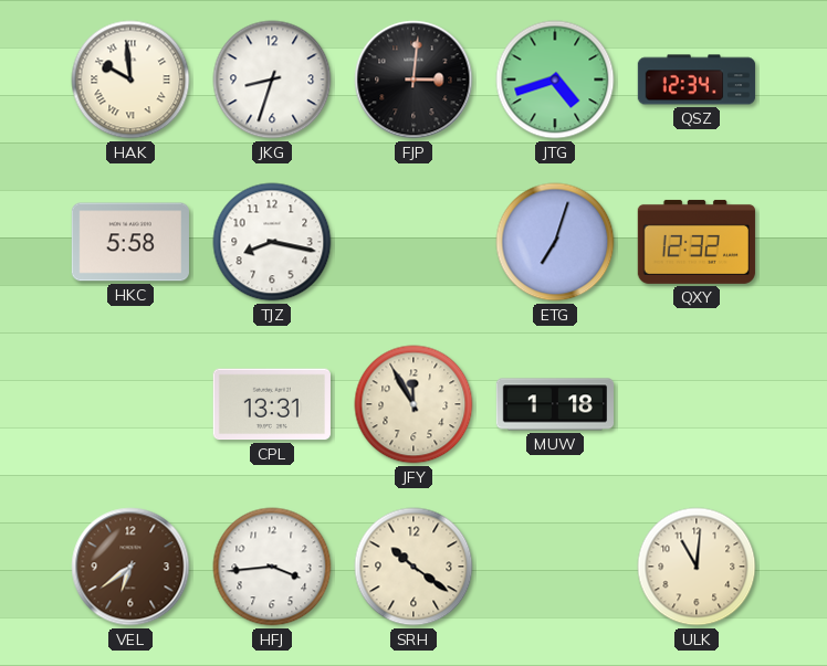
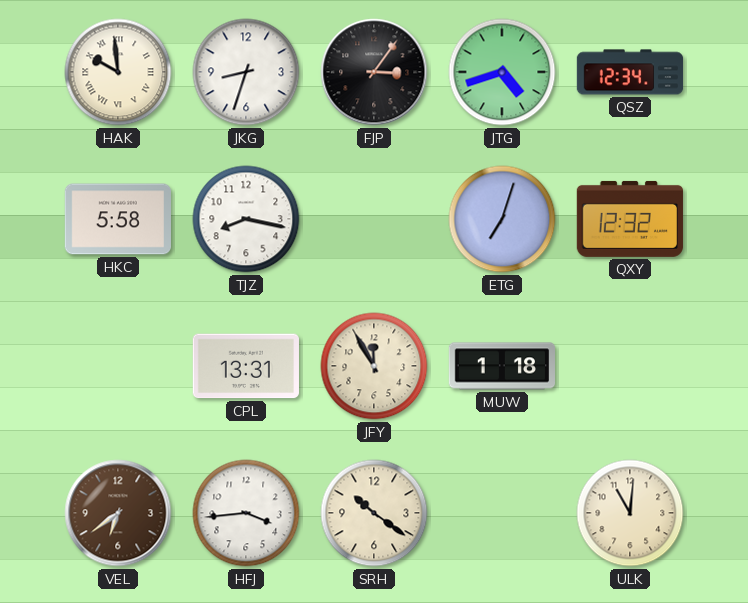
FJP: 3:01 -> 3:06
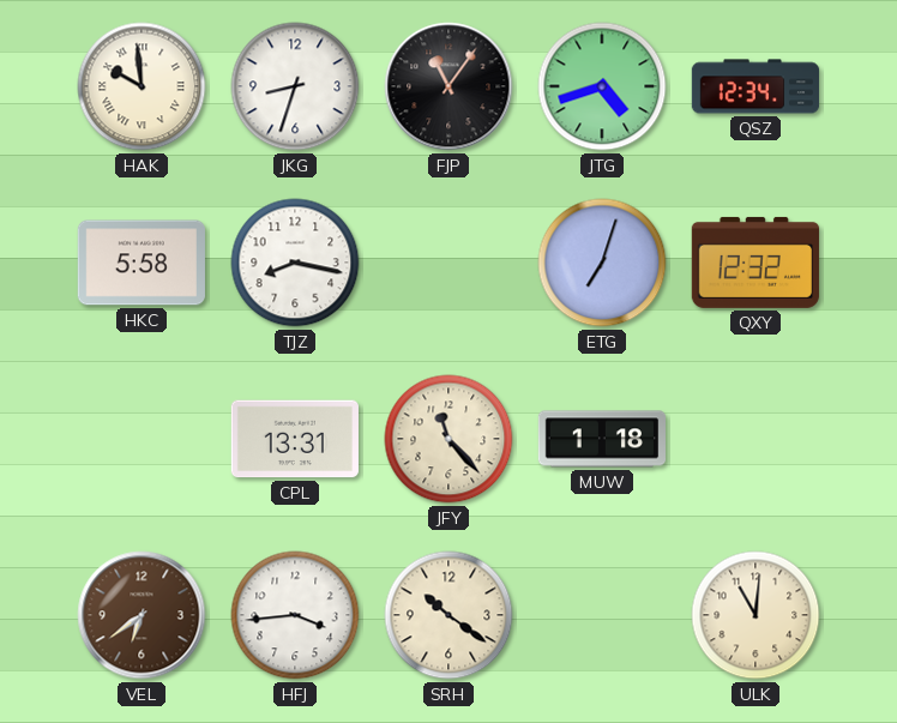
FJP: 3:06 -> 11:06
JFY: 11:55 -> 11:23
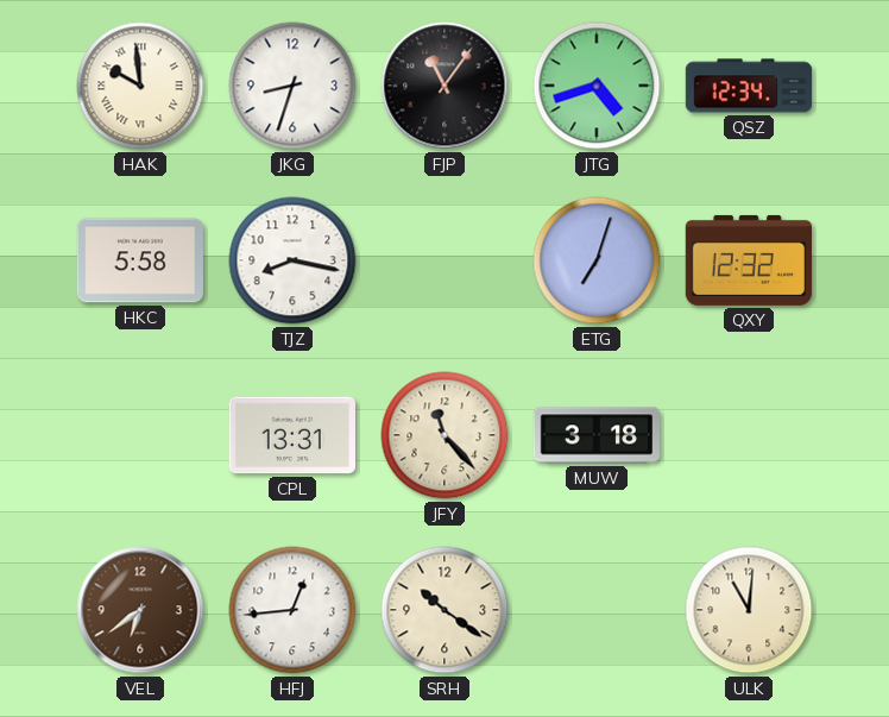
MUW: 1:18 -> 3:18
HFJ: 3:44 -> 12:44
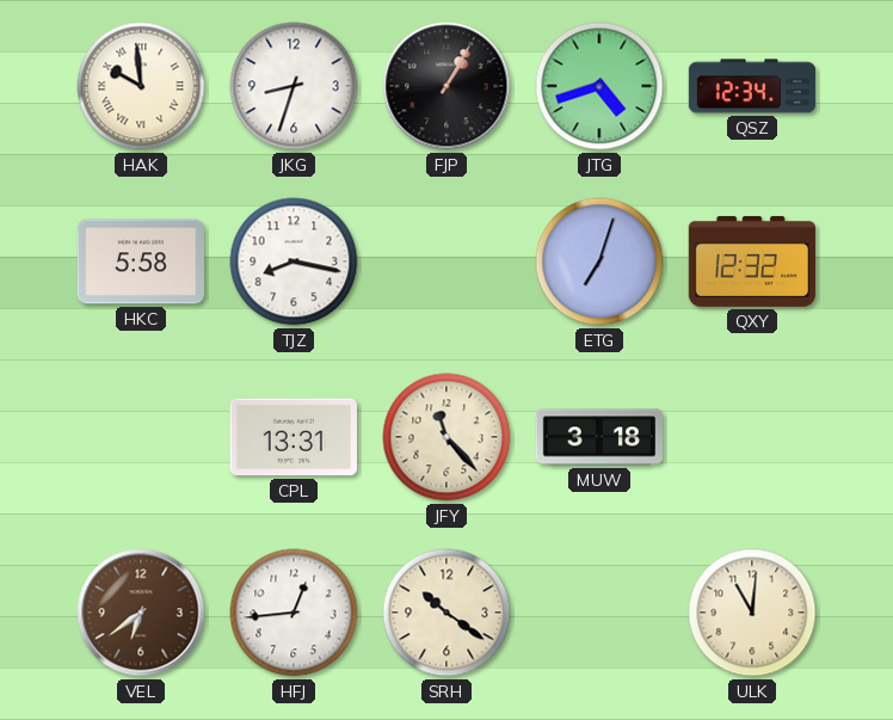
FJP: 11:06 -> 1:05
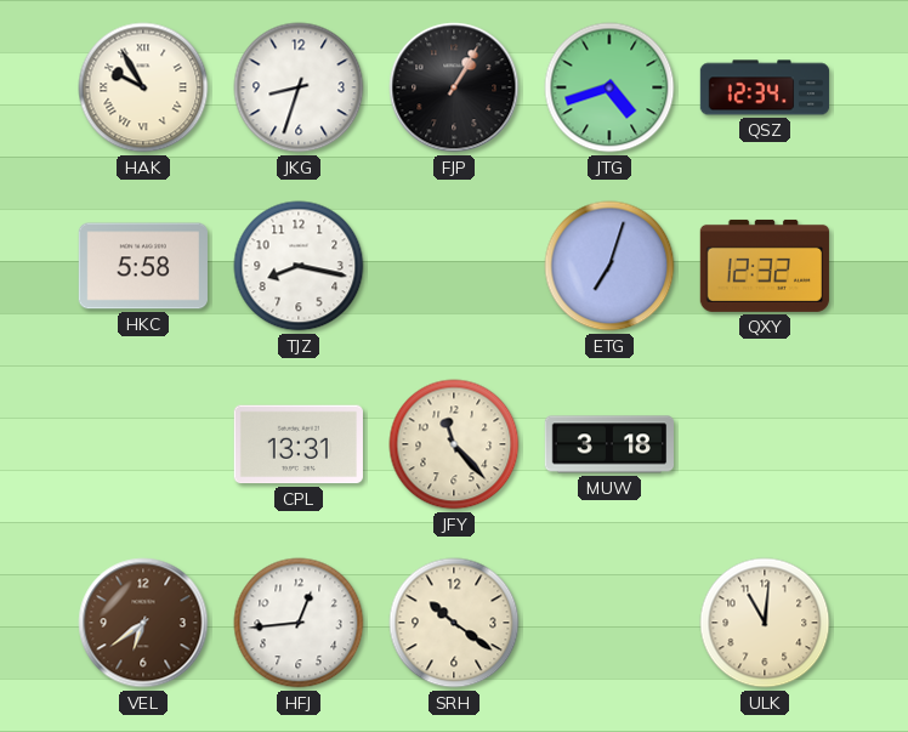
HAK: 9:59 -> 9:55
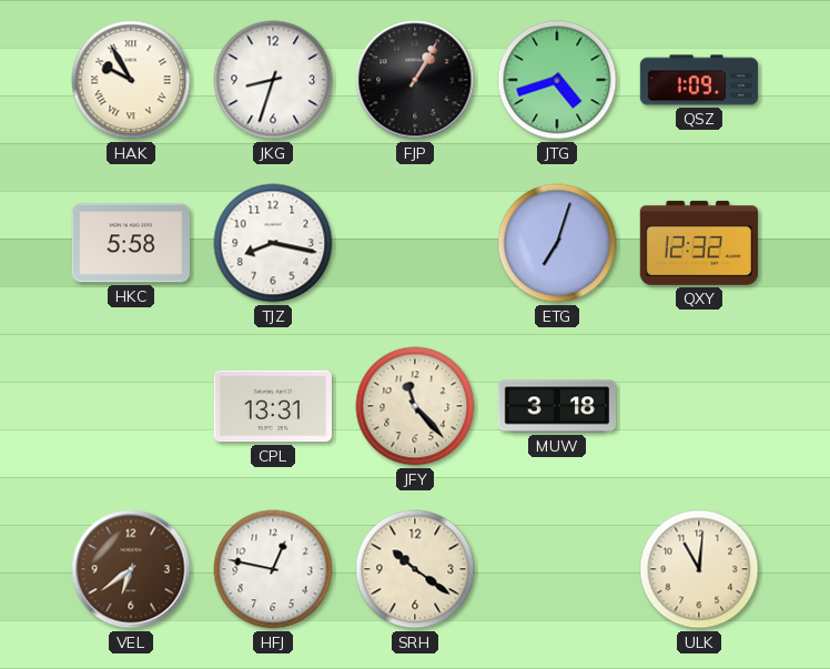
QSZ: 12:34 -> 1:09
HFJ: 12:44 -> 12:47
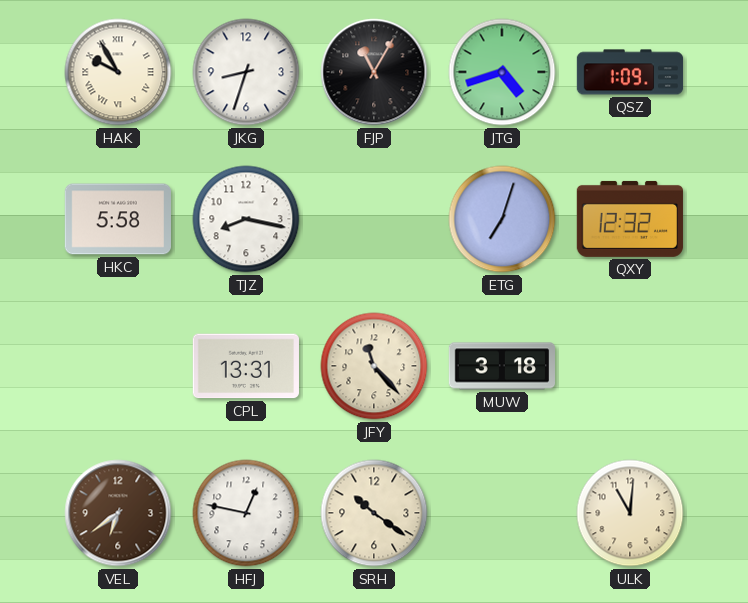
FJP: 1:05 -> 11:05
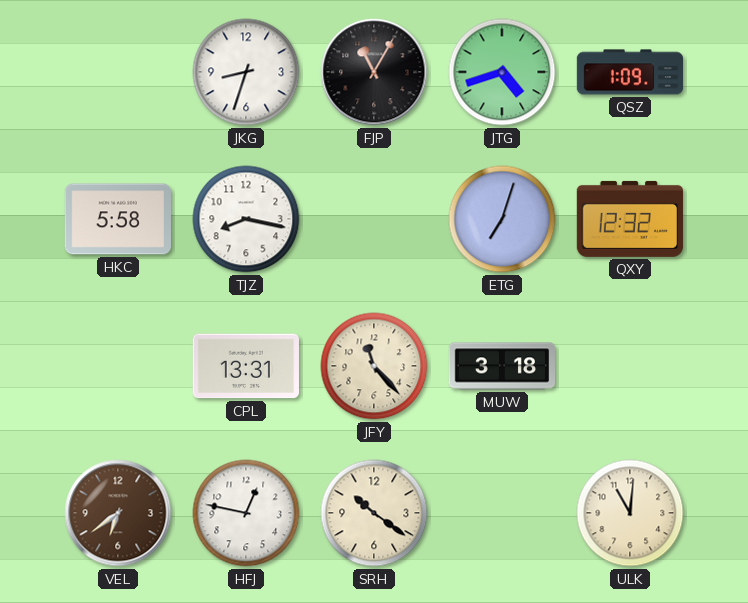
HAK: 9:55 -> none
